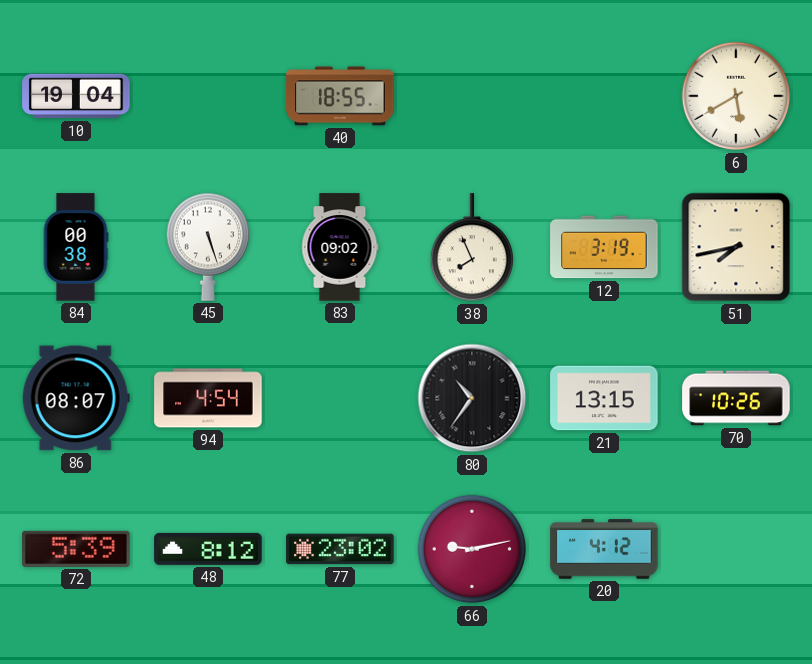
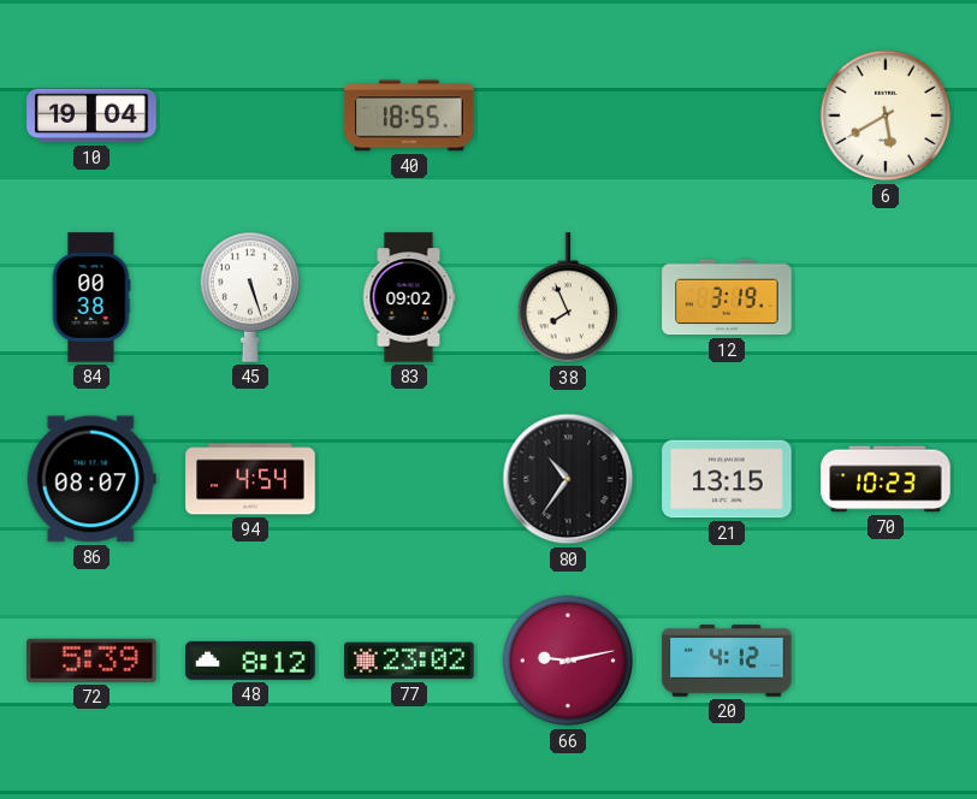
51: 7:43 -> none
70: 10:26 -> 10:23
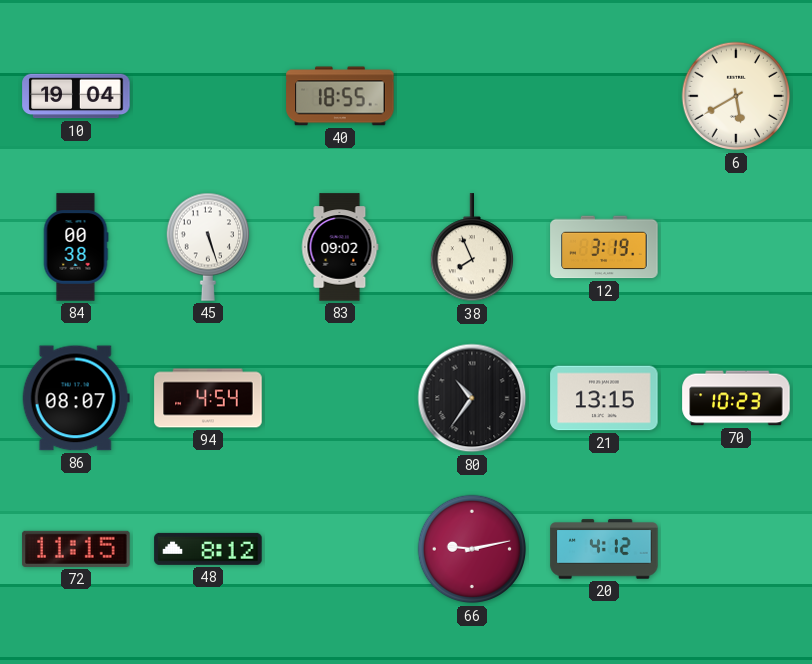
72: 5:39 -> 11:15
77: 23:02 -> none
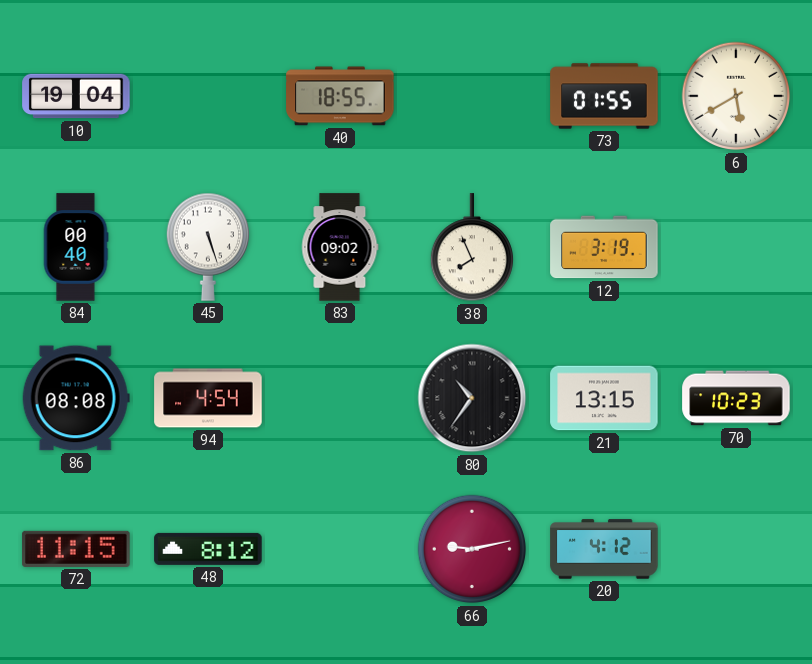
73: none -> 01:55
84: 00:38 -> 00:40
86: 08:07 -> 08:08
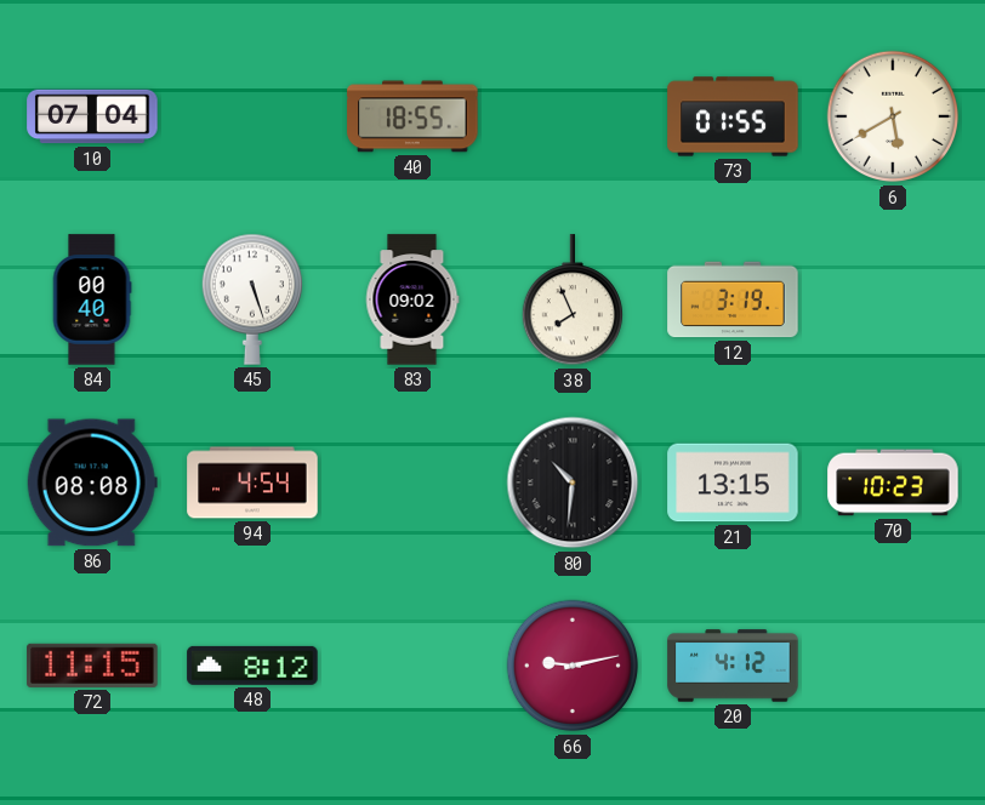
10: 19:04 -> 07:04
80: 10:36 -> 10:31
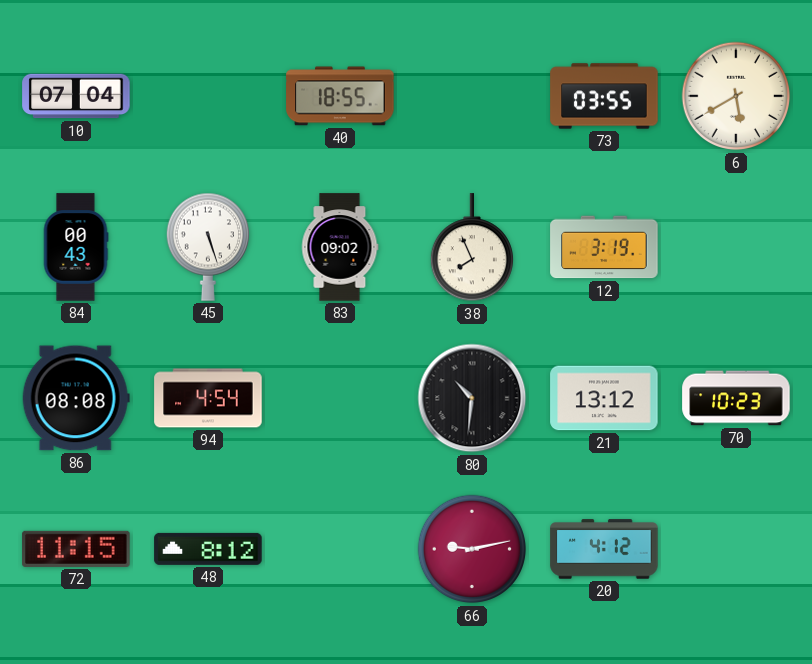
73: 01:55 -> 03:55
84: 00:40 -> 00:43
21: 13:15 -> 13:12
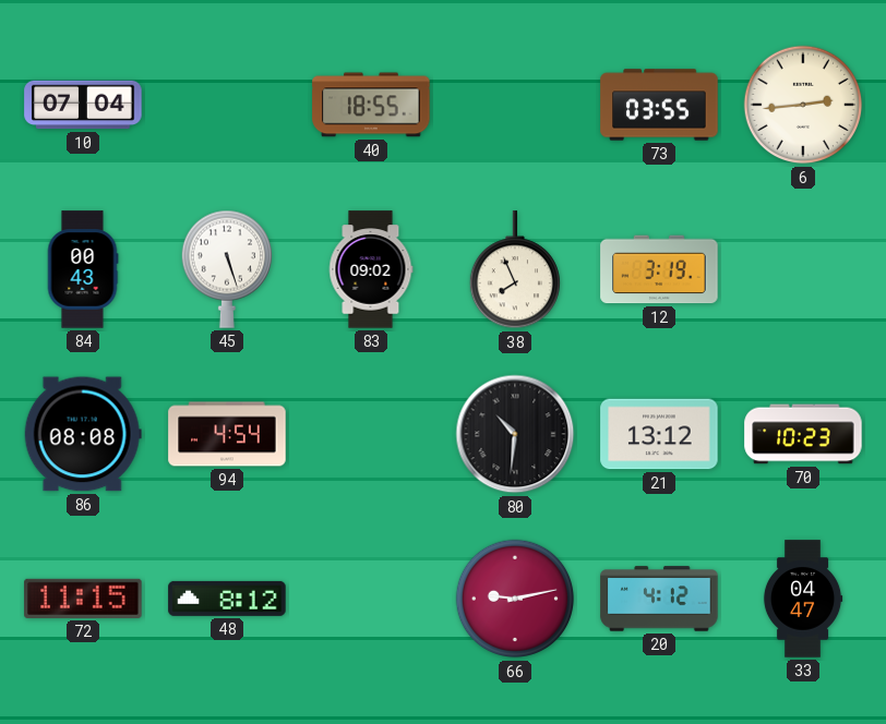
6: 5:40 -> 2:44
33: none -> 04:47
